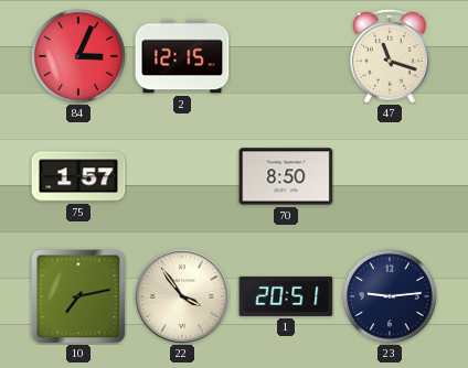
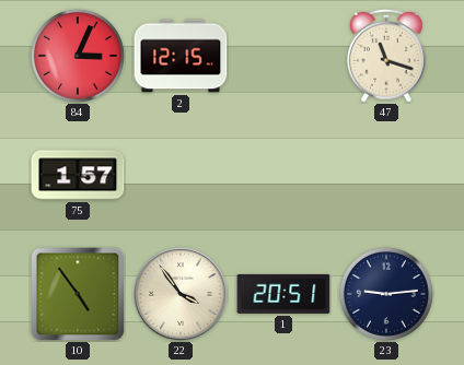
70: 8:50 -> none
10: 7:13 -> 4:54
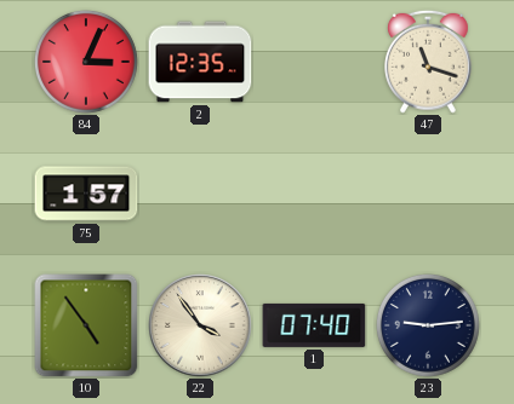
2: 12:15 -> 12:35
1: 20:51 -> 07:40
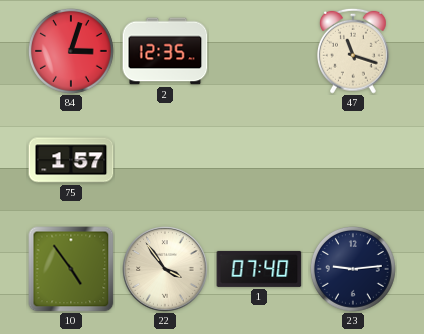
84: 3:04 -> 3:03
